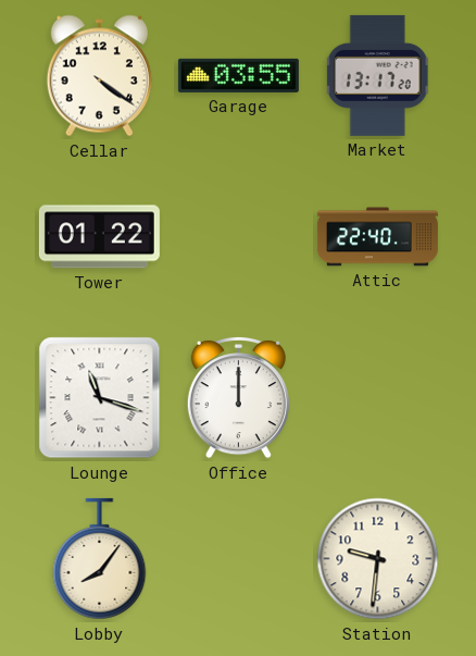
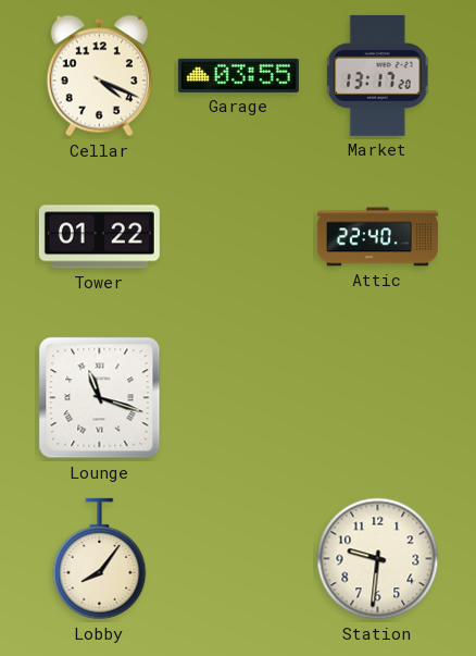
Cellar: 4:21 -> 4:19
Office: 12:00 -> none
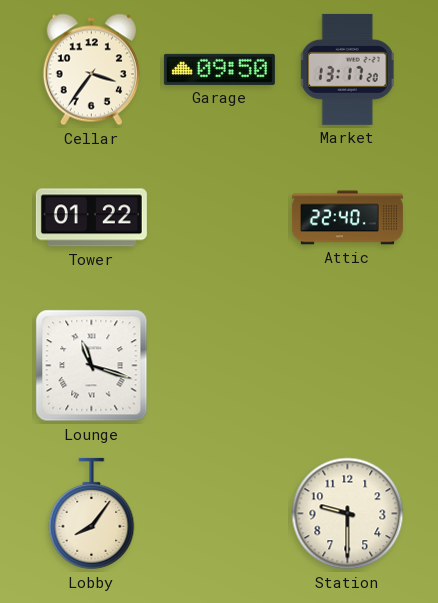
Cellar: 4:19 -> 3:36
Garage: 03:55 -> 09:50
Station: 9:31 -> 9:30
